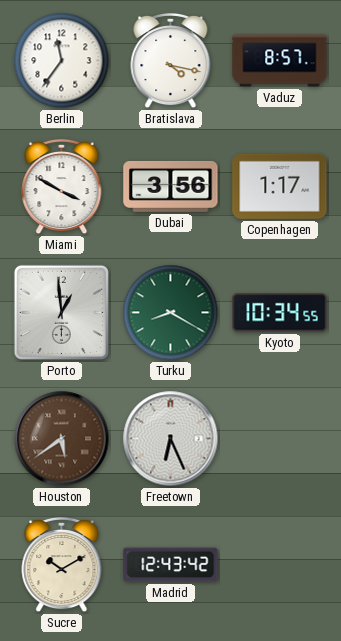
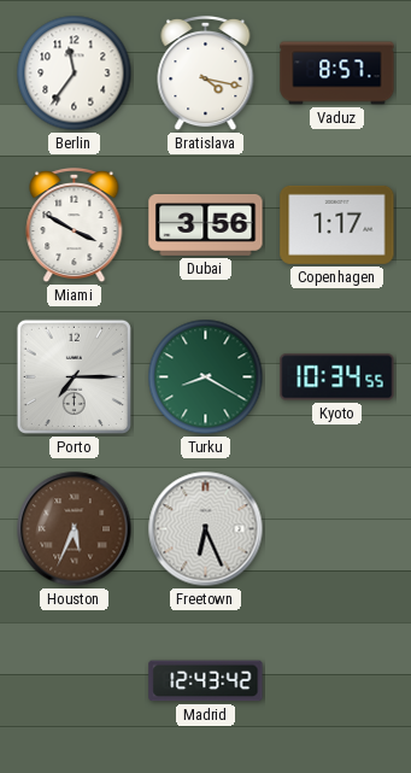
Porto: 12:59 -> 7:15
Houston: 5:39 -> 5:34
Sucre: 10:10 -> none
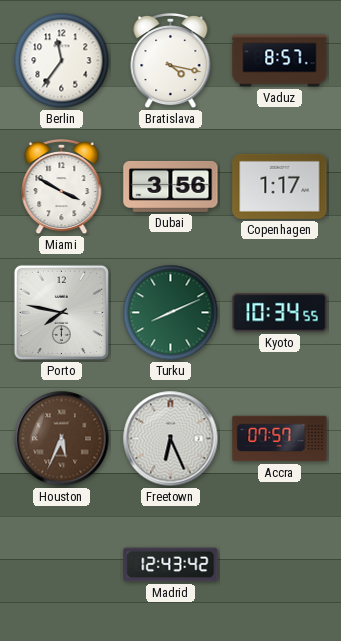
Porto: 7:15 -> 7:47
Turku: 8:20 -> 8:11
Accra: none -> 07:57
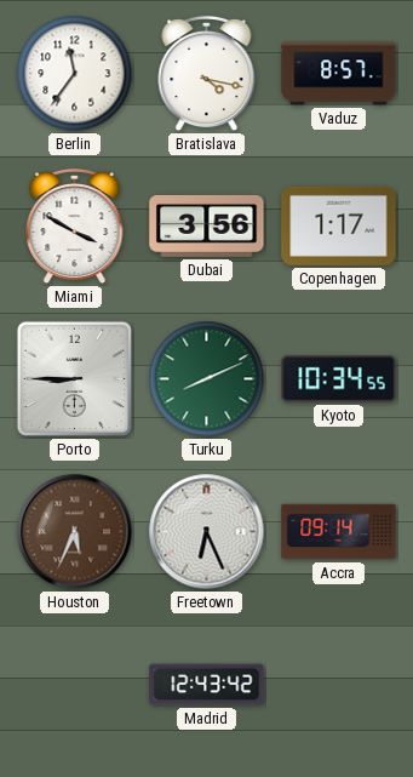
Porto: 7:47 -> 8:45
Accra: 07:57 -> 09:14
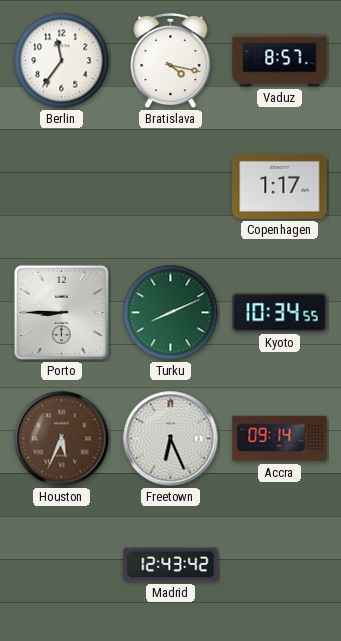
Miami: 3:50 -> none
Dubai: 3:56 -> none
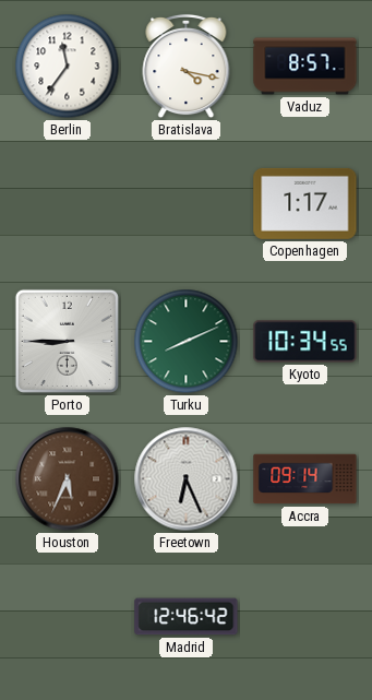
Madrid: 12:43 -> 12:46
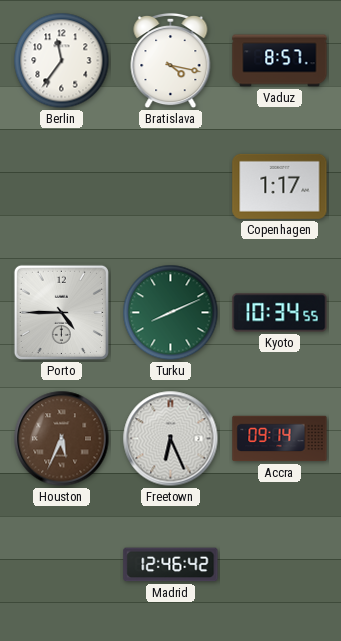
Porto: 8:45 -> 4:45
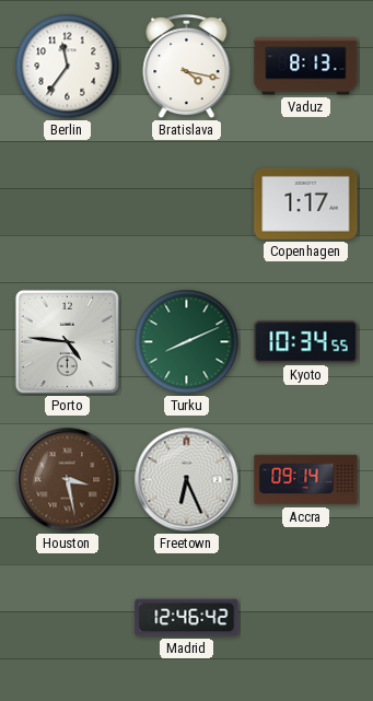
Vaduz: 8:57 -> 8:13
Porto: 4:45 -> 4:46
Houston: 5:34 -> 3:28
